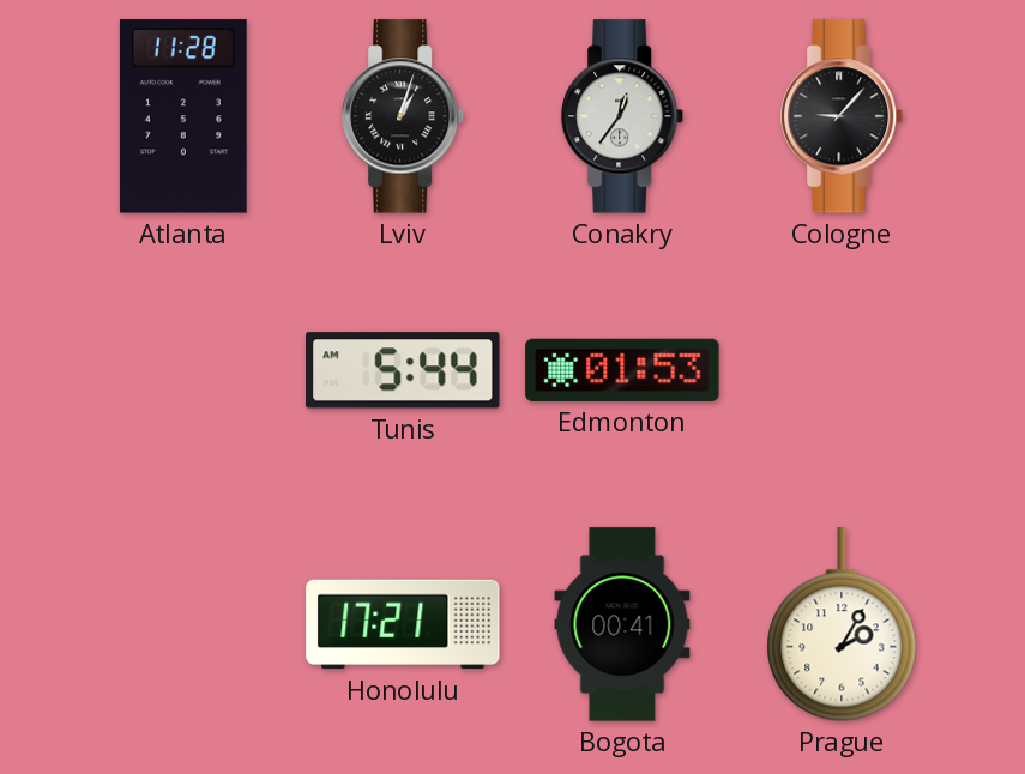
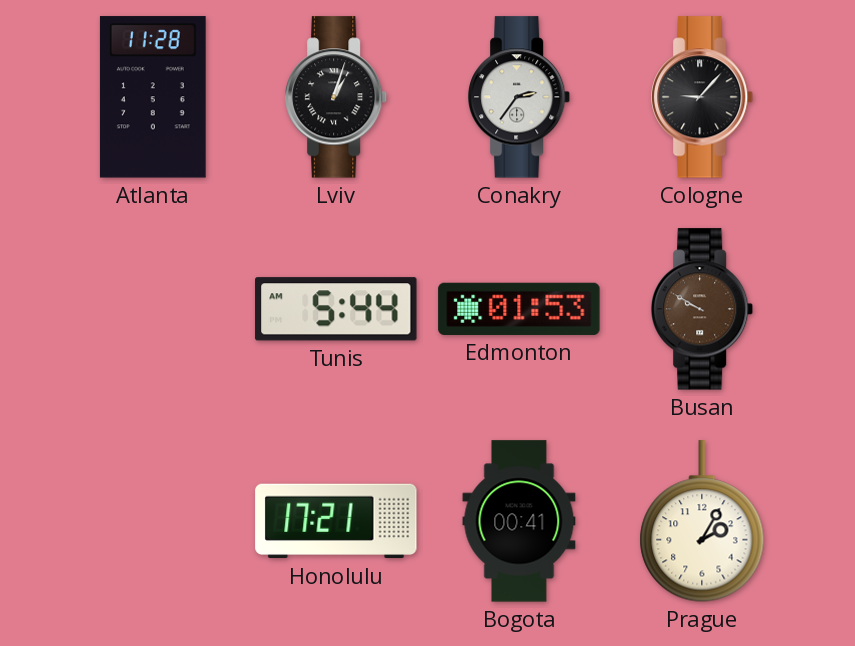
Conakry: 12:36 -> 2:36
Busan: none -> 9:50
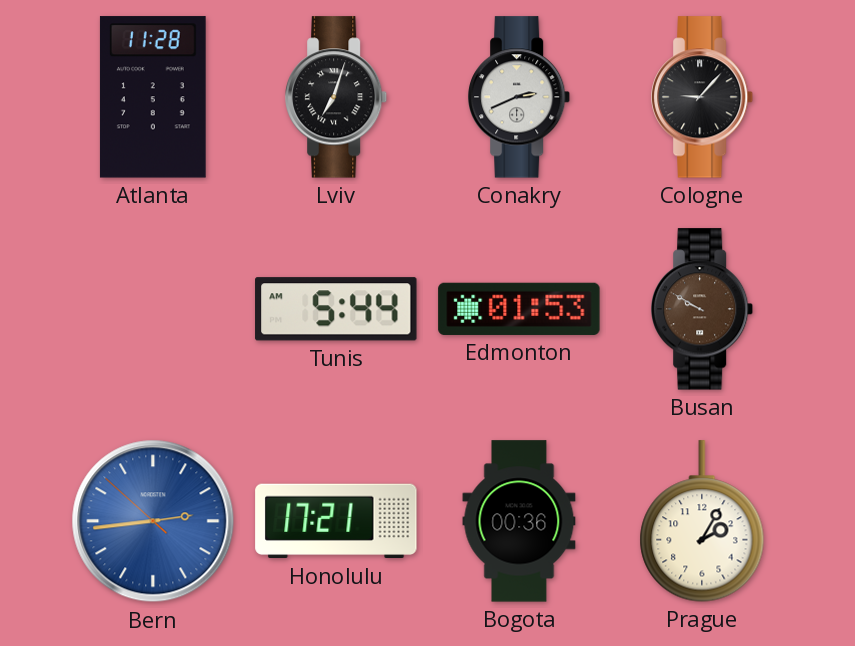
Lviv: 1:03 -> 7:03
Conakry: 2:36 -> 2:41
Bern: none -> 2:43
Bogota: 00:41 -> 00:36
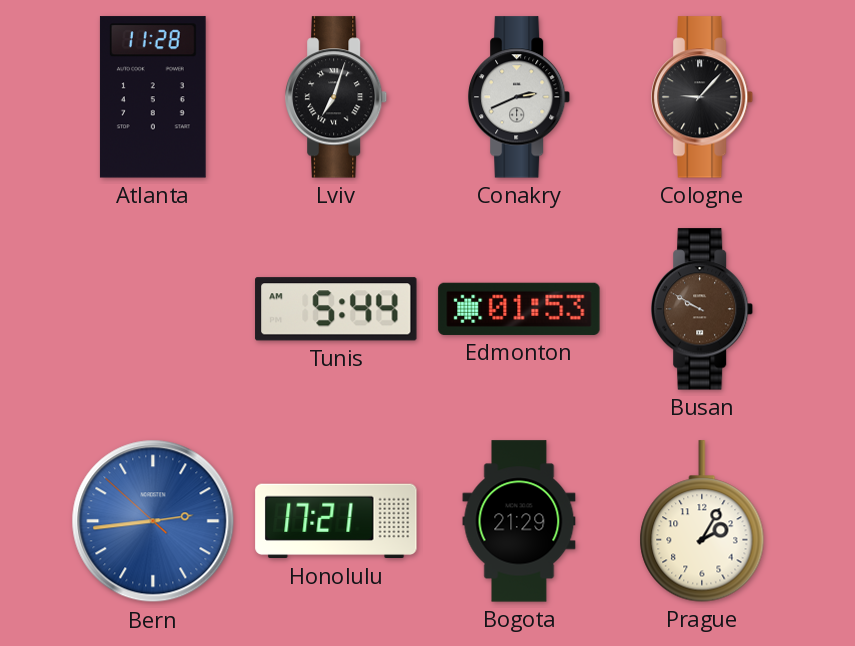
Bogota: 00:36 -> 21:29
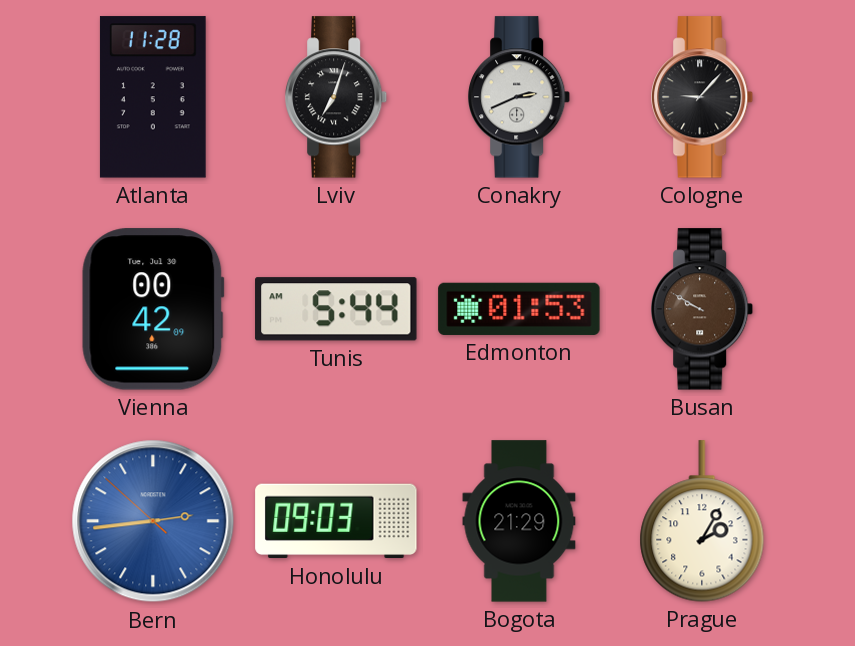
Vienna: none -> 00:42
Honolulu: 17:21 -> 09:03
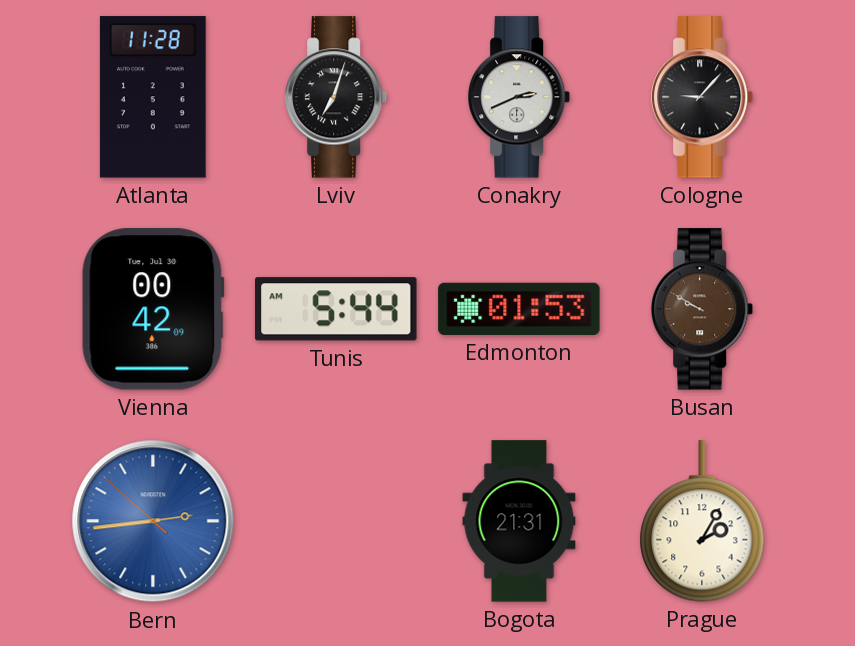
Honolulu: 09:03 -> none
Bogota: 21:29 -> 21:31
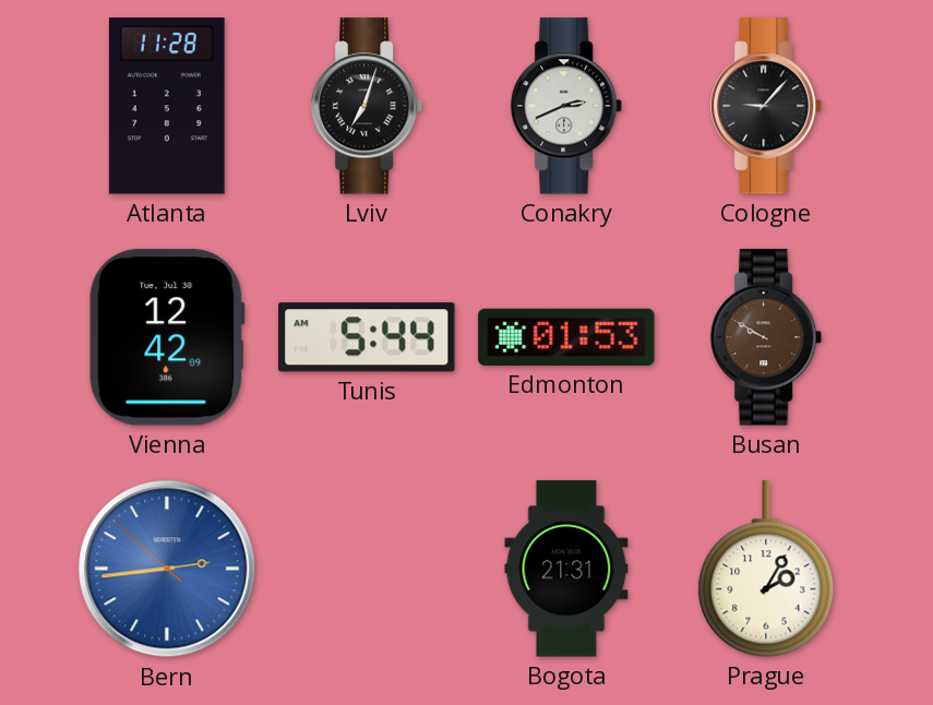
Vienna: 00:42 -> 12:42
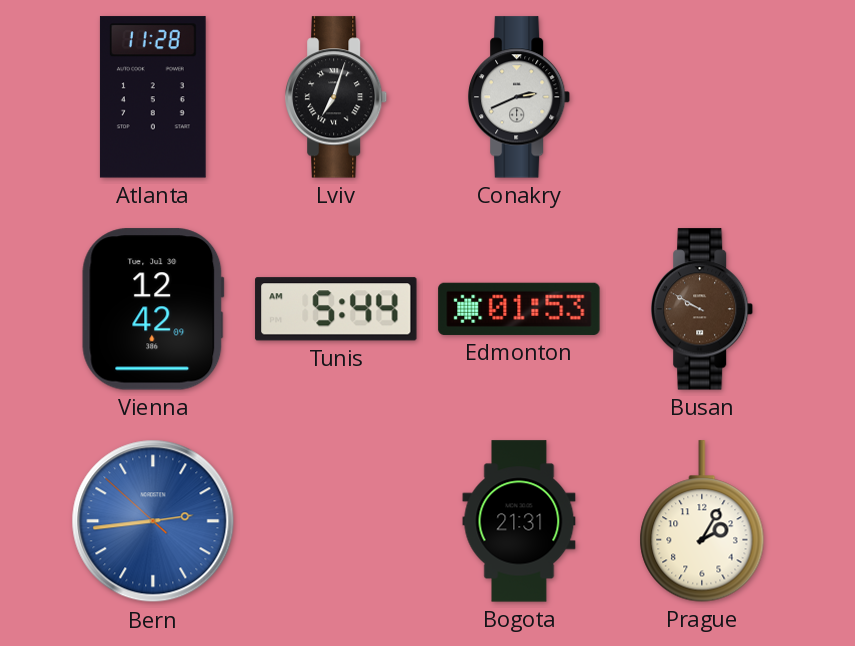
Cologne: 9:07 -> none
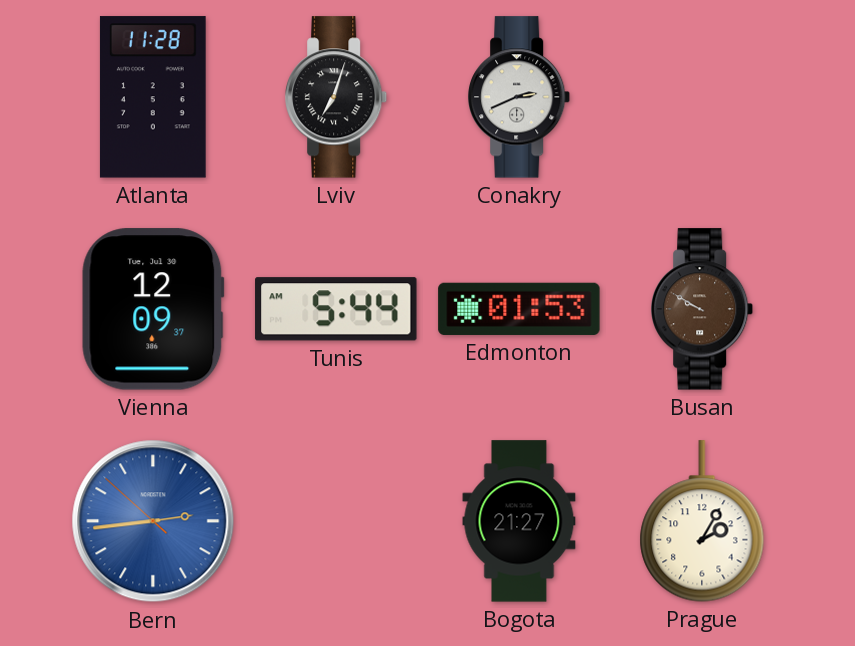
Vienna: 12:42 -> 12:09
Bogota: 21:31 -> 21:27
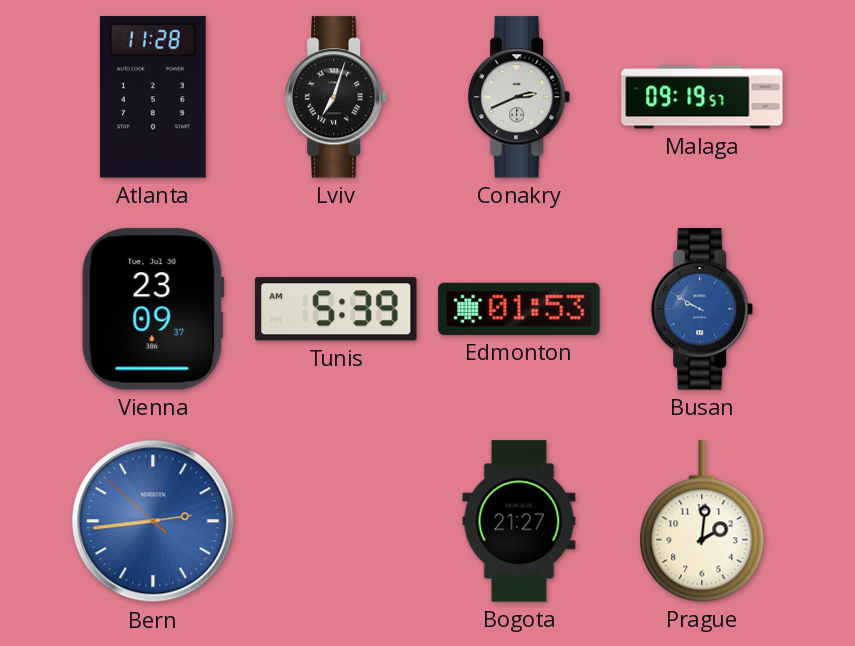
Malaga: none -> 09:19
Vienna: 12:09 -> 23:09
Tunis: 5:44 -> 5:39
Busan dial: brown -> blue
Prague: 2:05 -> 2:01
